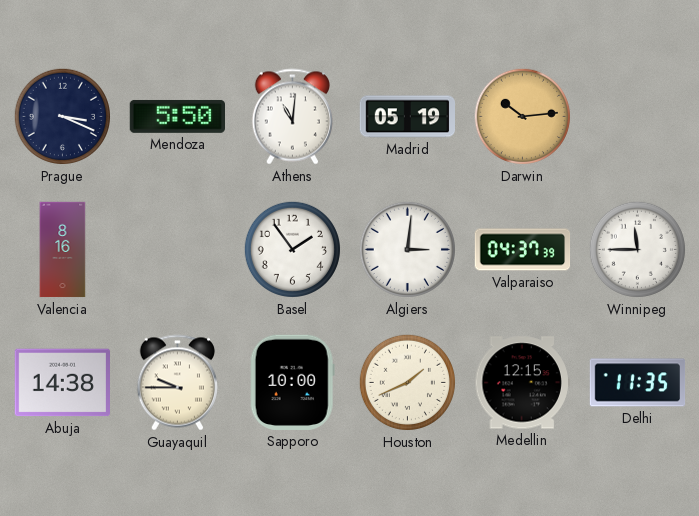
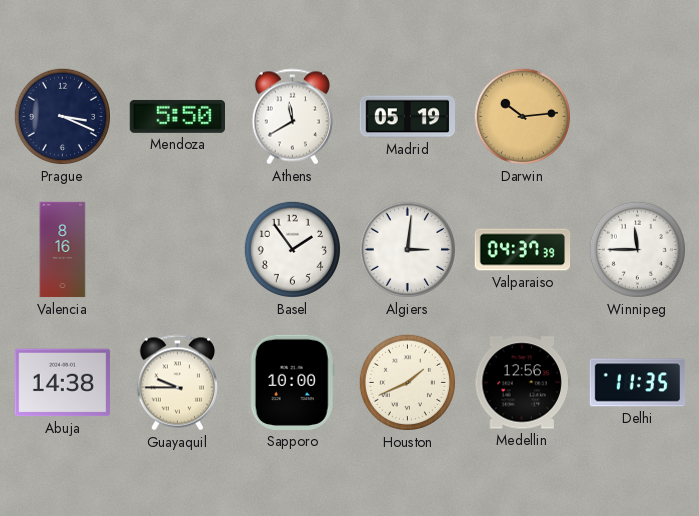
Athens: 11:01 -> 11:40
Medellin: 12:15 -> 12:56
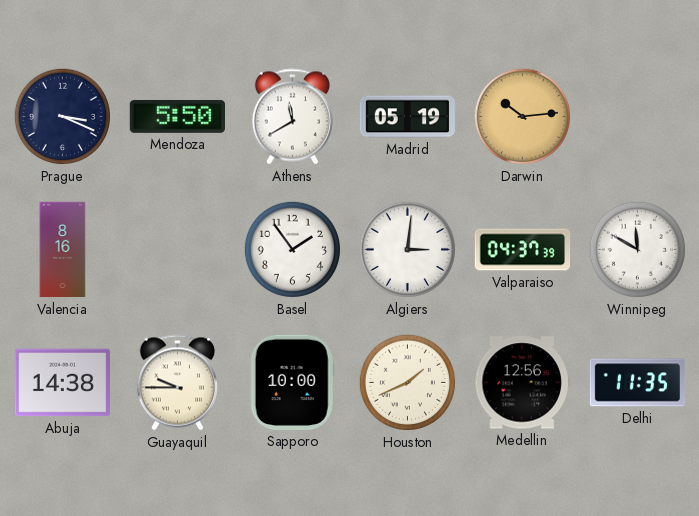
Winnipeg: 11:45 -> 11:50
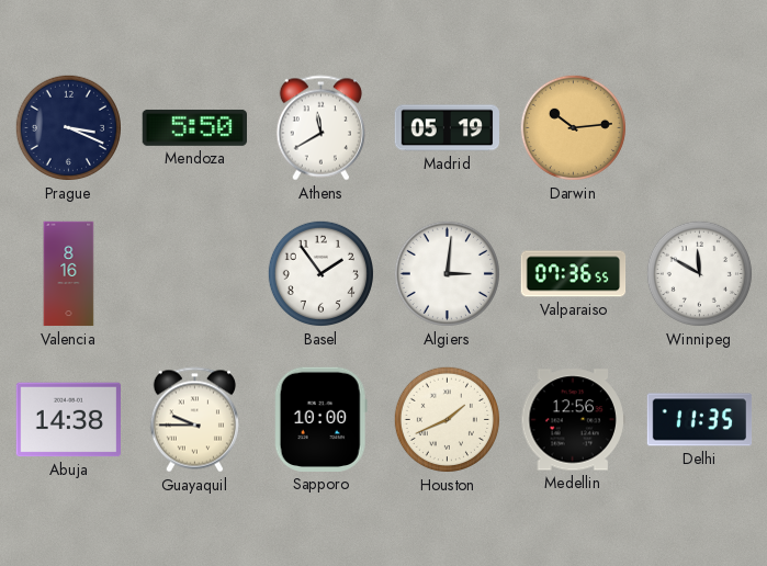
Valparaiso: 04:37 -> 07:36
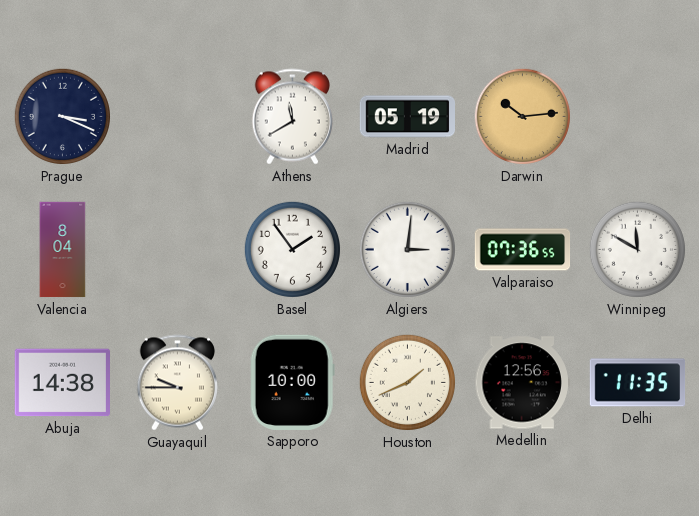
Mendoza: 5:50 -> none
Valencia: 8:16 -> 8:04
